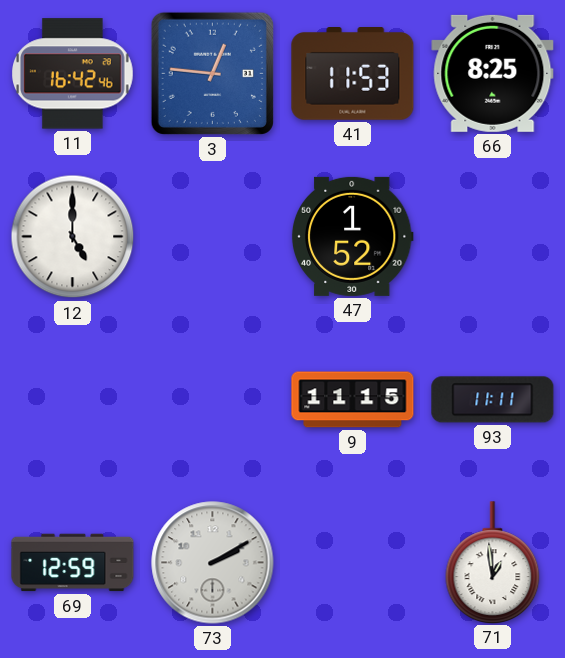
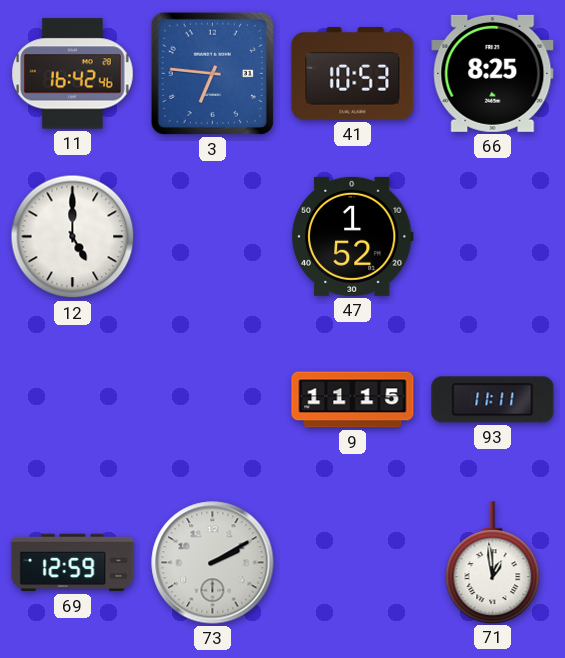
3: 12:46 -> 6:46
41: 11:53 -> 10:53
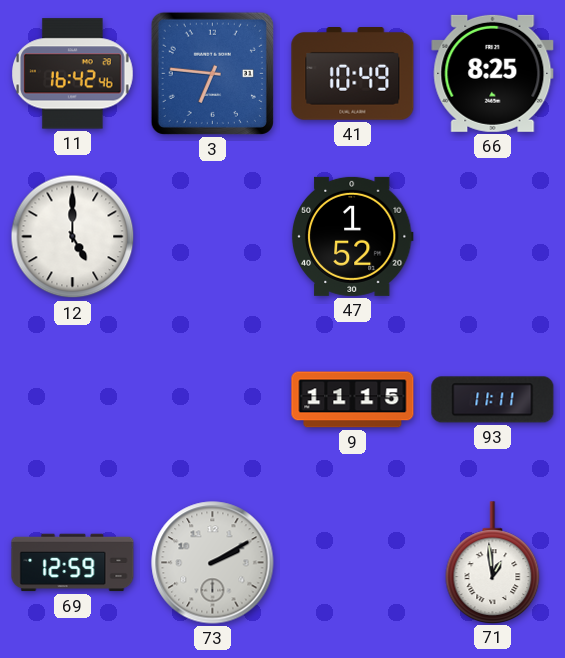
41: 10:53 -> 10:49
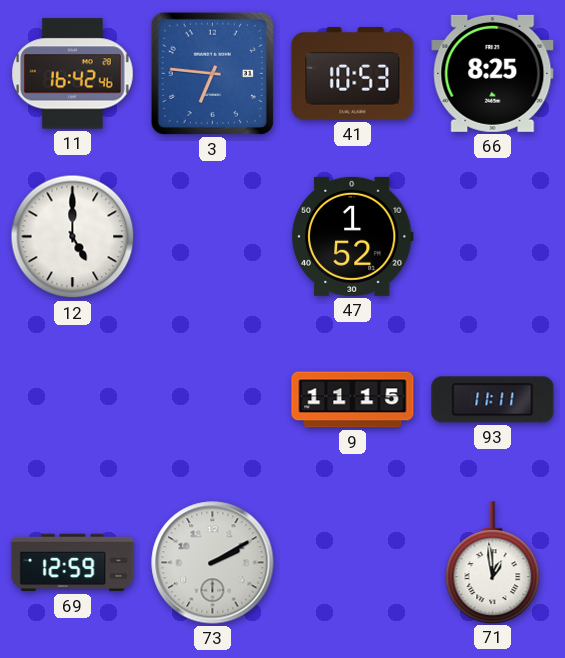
41: 10:49 -> 10:53
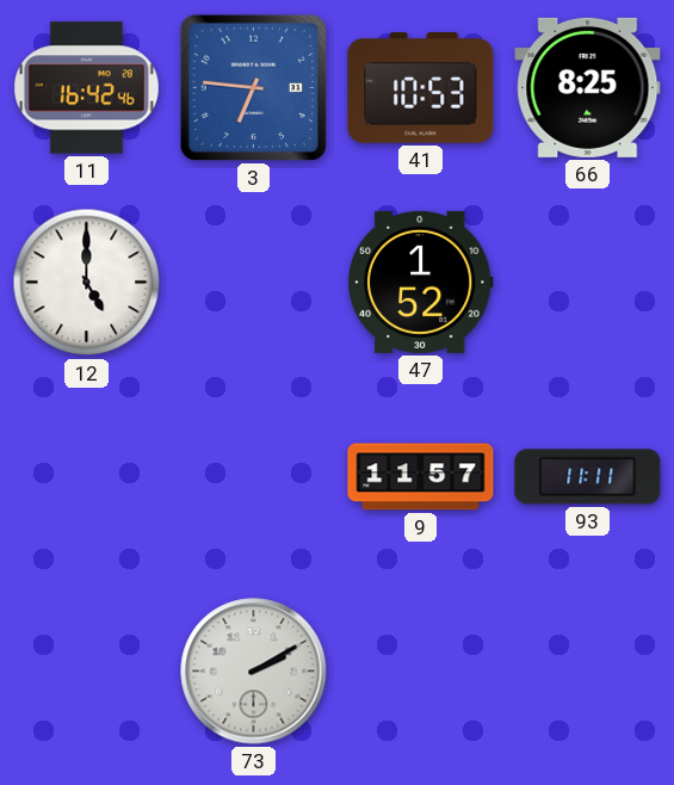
9: 11:15 -> 11:57
69: 12:59 -> none
71: 12:59 -> none
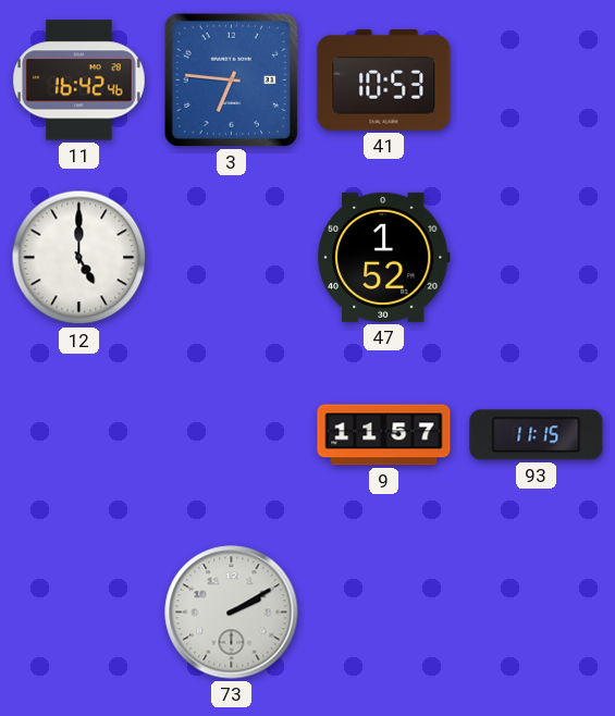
66: 8:25 -> none
93: 11:11 -> 11:15
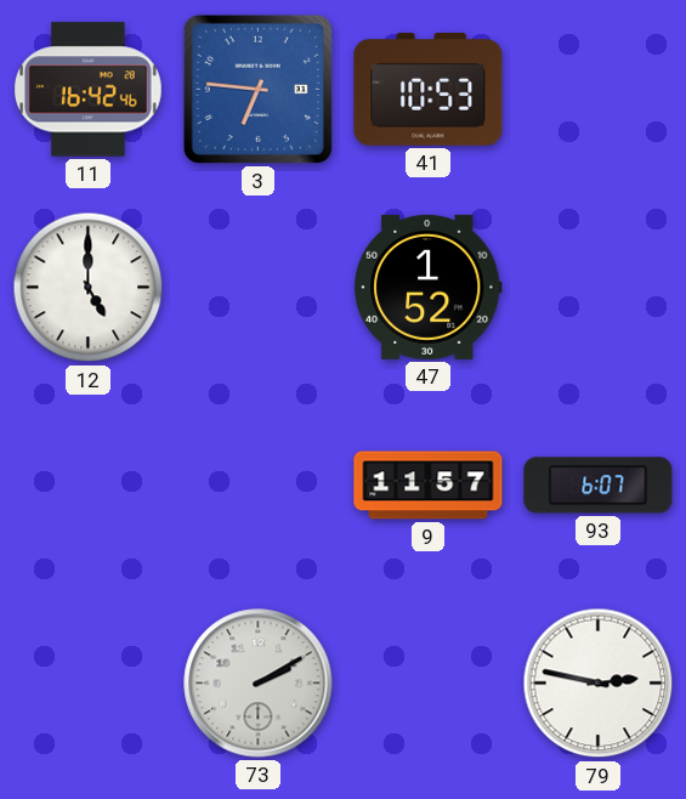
93: 11:15 -> 6:07
79: none -> 2:47
